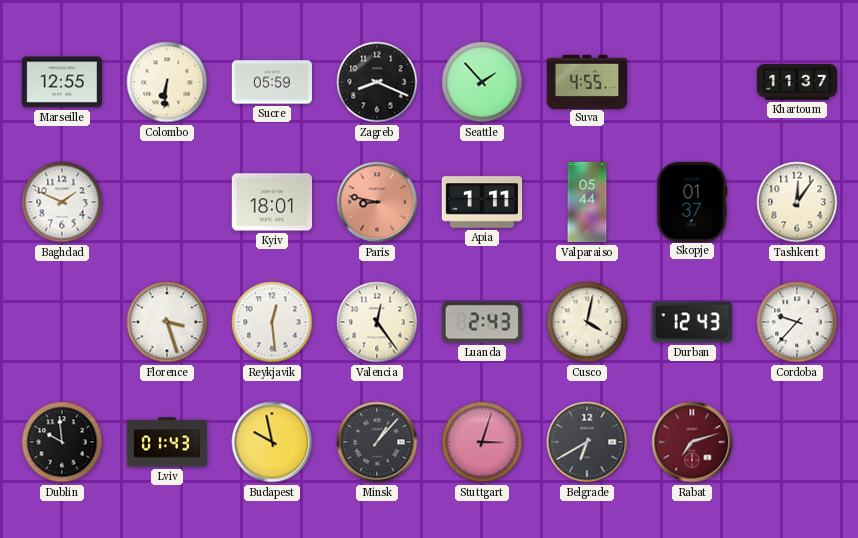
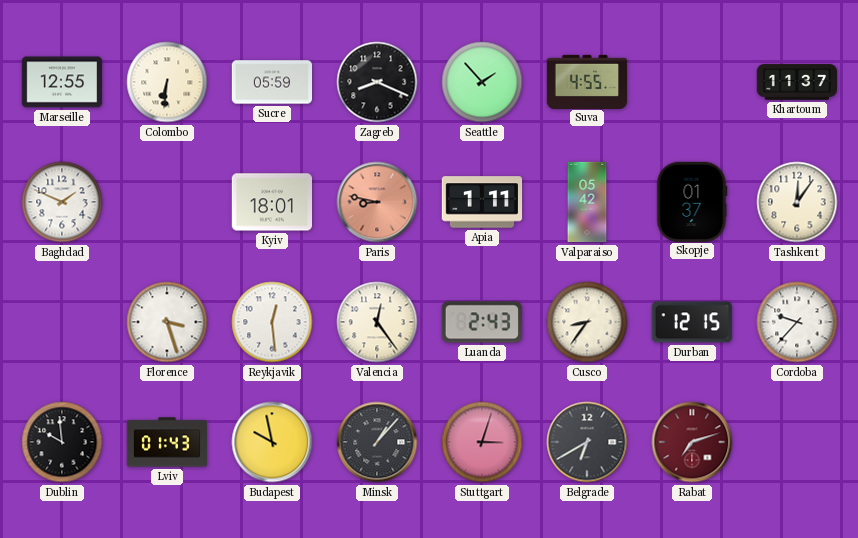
Valparaiso: 05:44 -> 05:42
Cusco: 4:02 -> 8:36
Durban: 12:43 -> 12:15
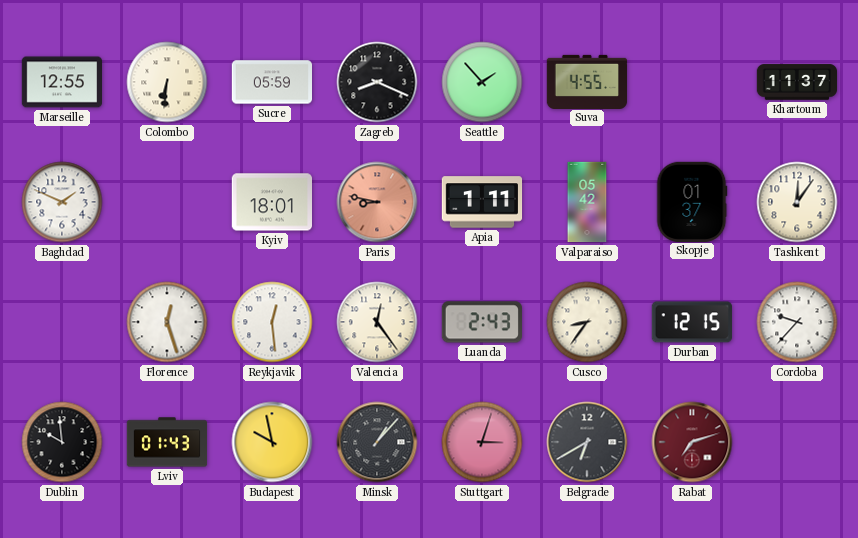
Florence: 3:27 -> 12:27
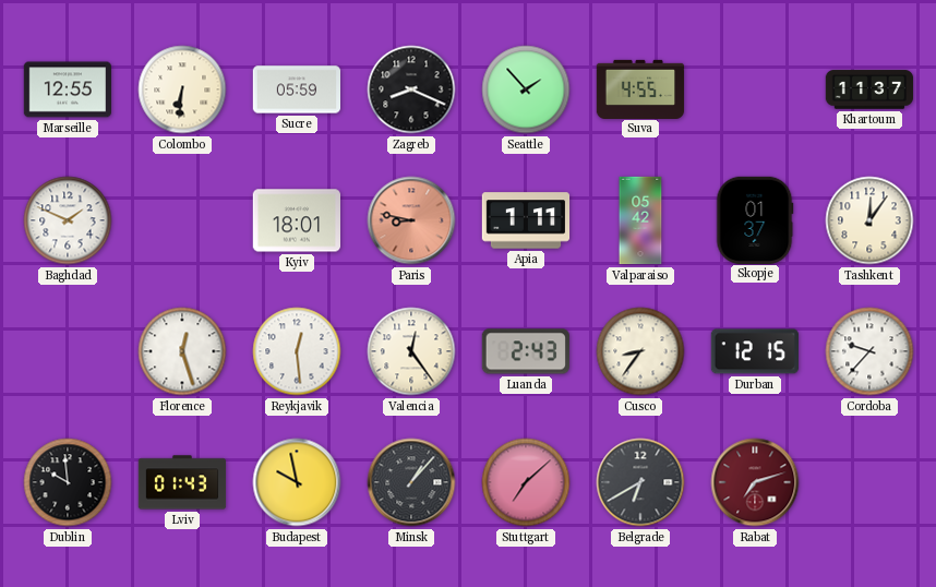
Stuttgart: 3:03 -> 7:08
